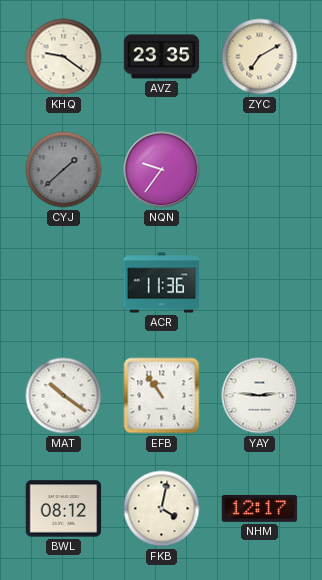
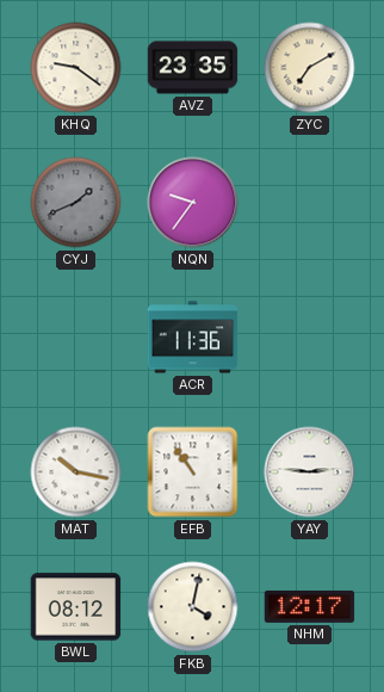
CYJ: 1:38 -> 1:41
MAT: 10:21 -> 10:17
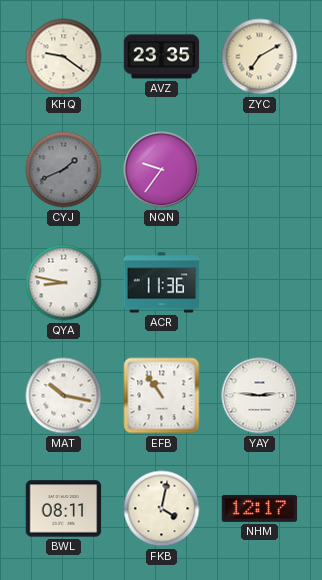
QYA: none -> 8:47
BWL: 08:12 -> 08:11
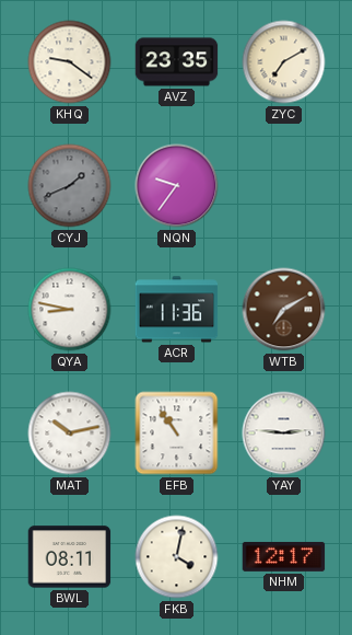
WTB: none -> 7:10
MAT: 10:17 -> 10:13
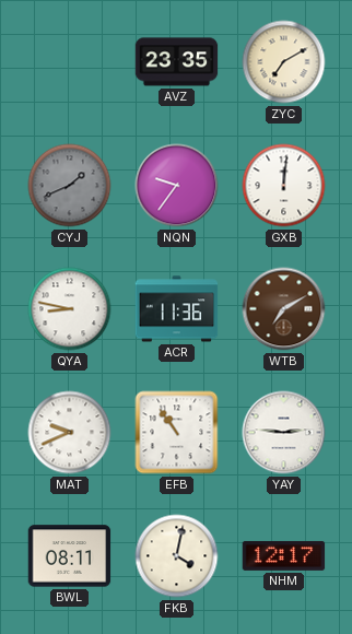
KHQ: 9:21 -> none
GXB: none -> 12:01
MAT: 10:13 -> 9:41
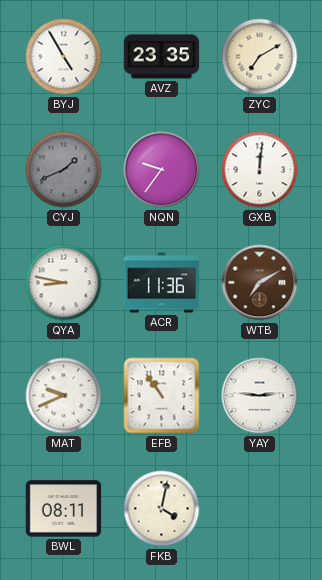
BYJ: none -> 4:55
NHM: 12:17 -> none
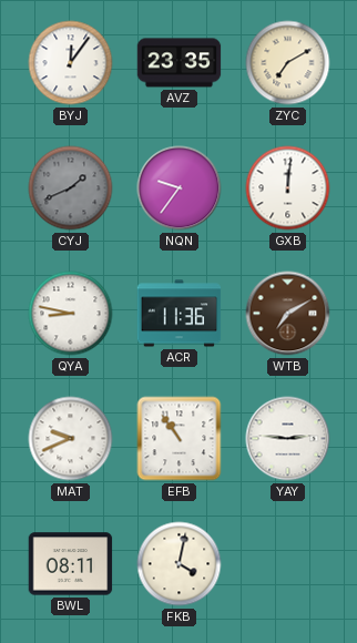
BYJ: 4:55 -> 12:06
